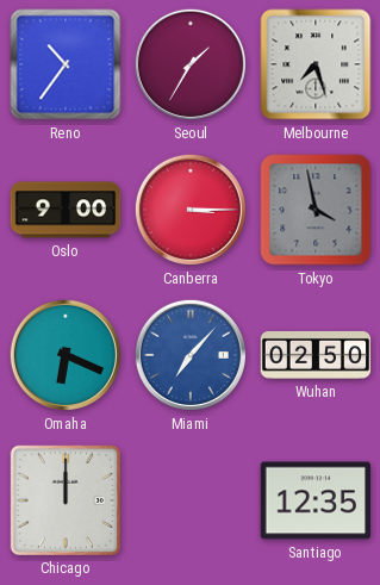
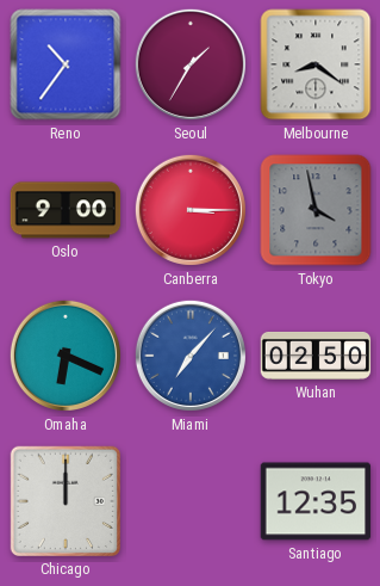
Melbourne: 7:27 -> 8:21
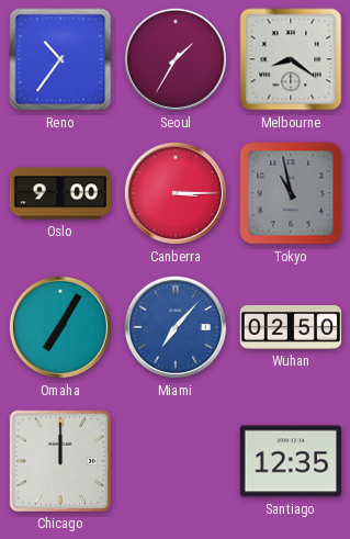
Tokyo: 3:58 -> 10:58
Omaha: 6:19 -> 7:05
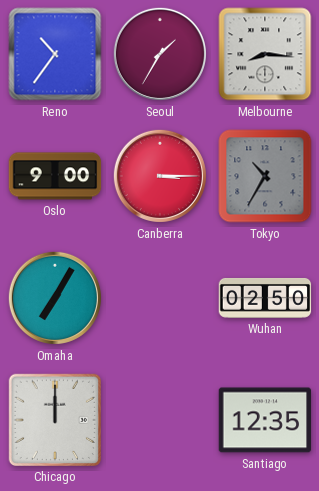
Melbourne: 8:21 -> 8:16
Tokyo: 10:58 -> 10:35
Miami: 7:07 -> none
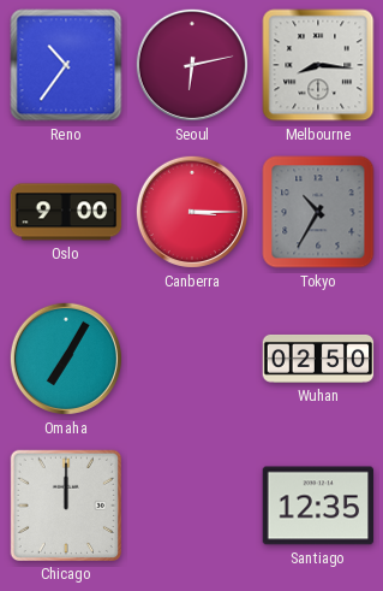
Seoul: 1:35 -> 6:13
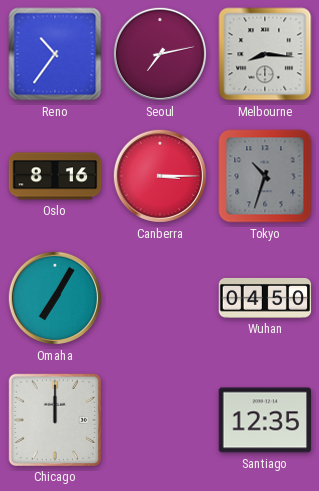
Seoul: 6:13 -> 7:13
Oslo: 9:00 -> 8:16
Tokyo: 10:35 -> 10:33
Wuhan: 02:50 -> 04:50
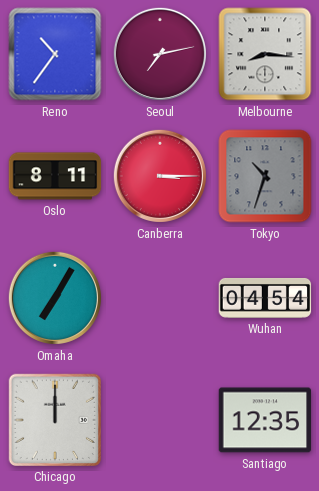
Oslo: 8:16 -> 8:11
Wuhan: 04:50 -> 04:54
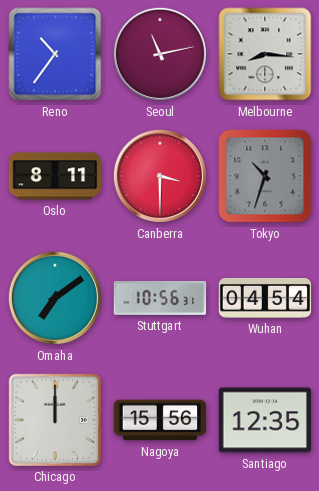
Seoul: 7:13 -> 11:13
Canberra: 3:15 -> 3:30
Omaha: 7:05 -> 7:09
Stuttgart: none -> 10:56
Nagoya: none -> 15:56
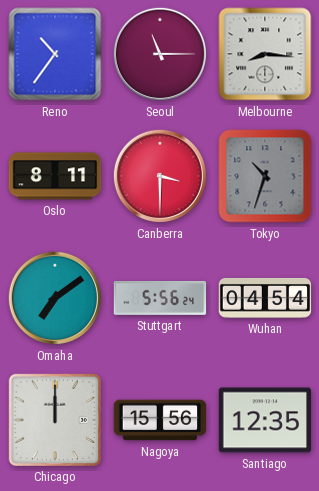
Seoul: 11:13 -> 11:15
Stuttgart: 10:56 -> 5:56
